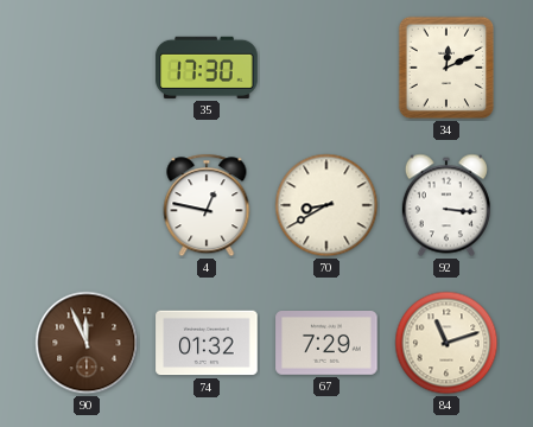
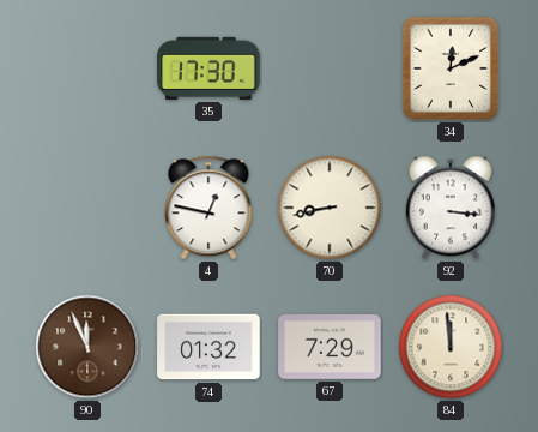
70: 8:40 -> 8:43
84: 11:12 -> 11:59
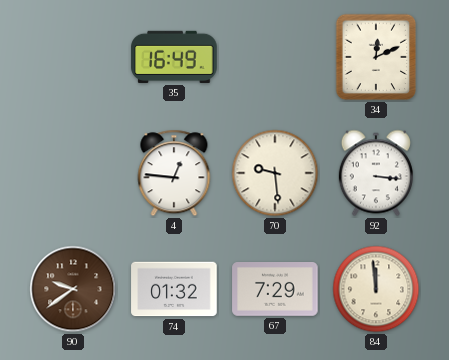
35: 17:30 -> 16:49
4: 12:47 -> 12:46
70: 8:43 -> 9:29
90: 11:56 -> 9:39
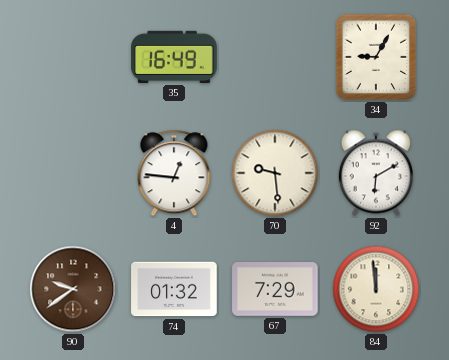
34: 12:11 -> 9:05
92: 3:16 -> 6:10
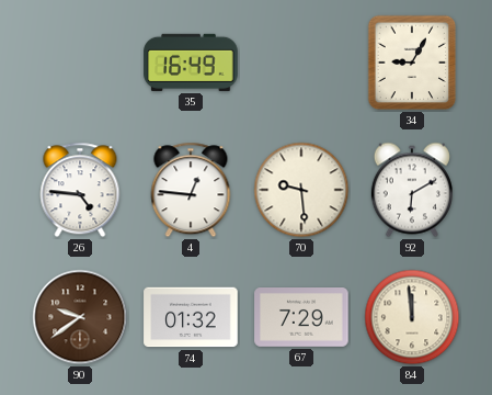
26: none -> 4:46
